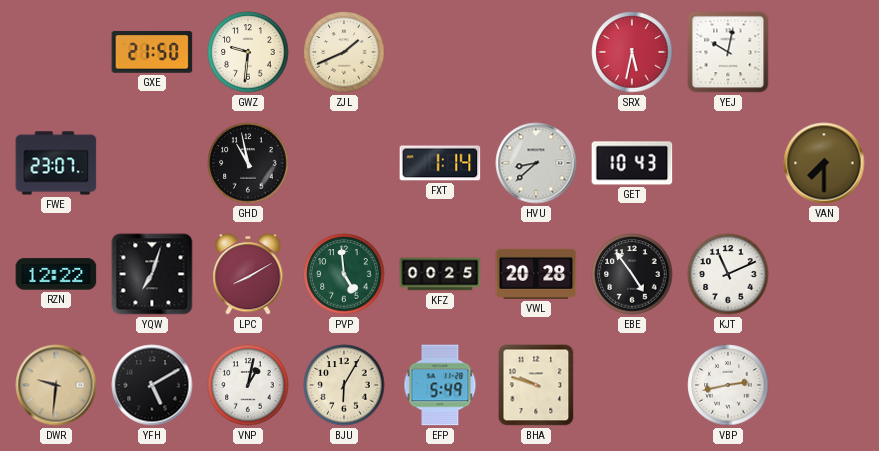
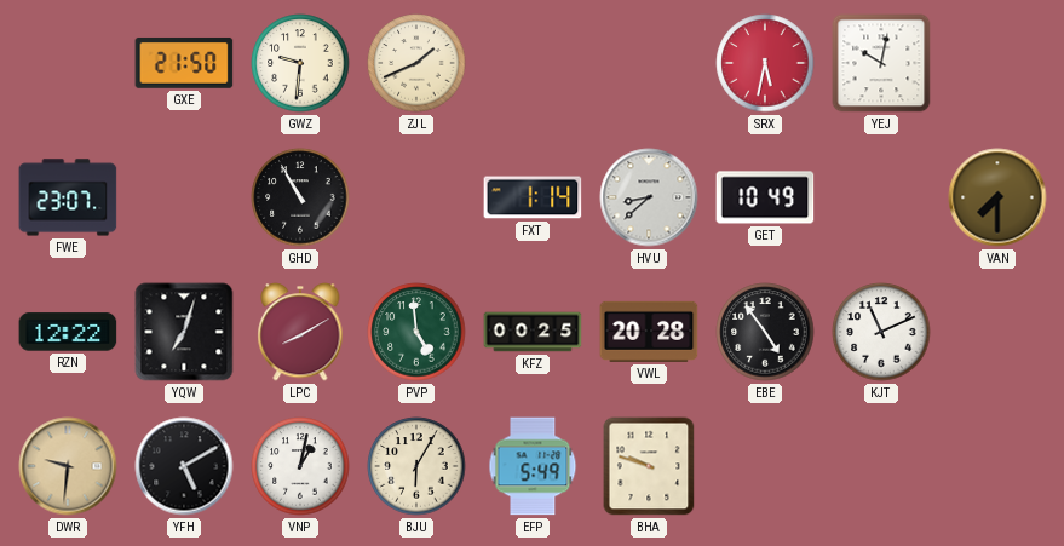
GHD: 10:58 -> 10:55
GET: 10:43 -> 10:49
VBP: 2:43 -> none
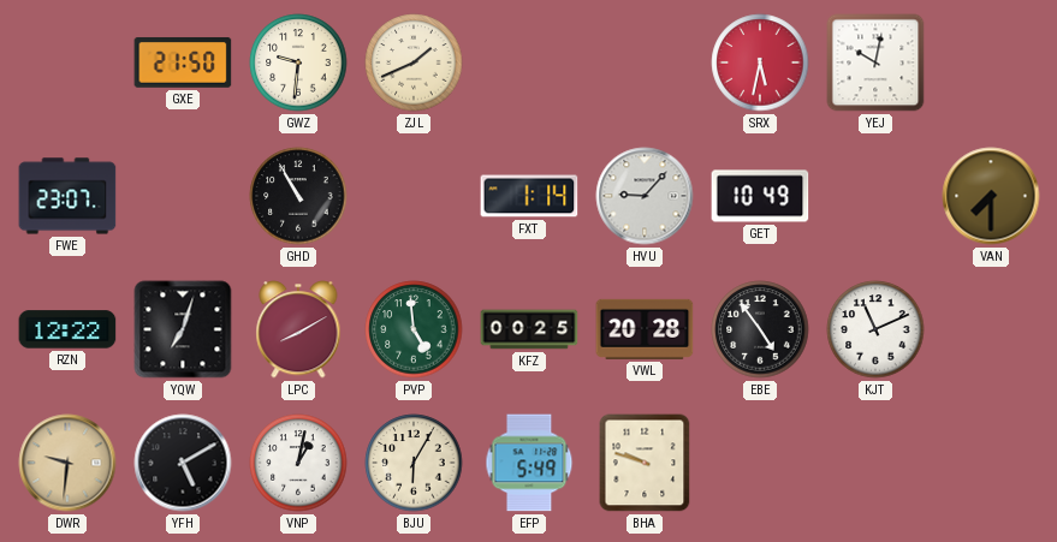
HVU: 8:38 -> 9:07
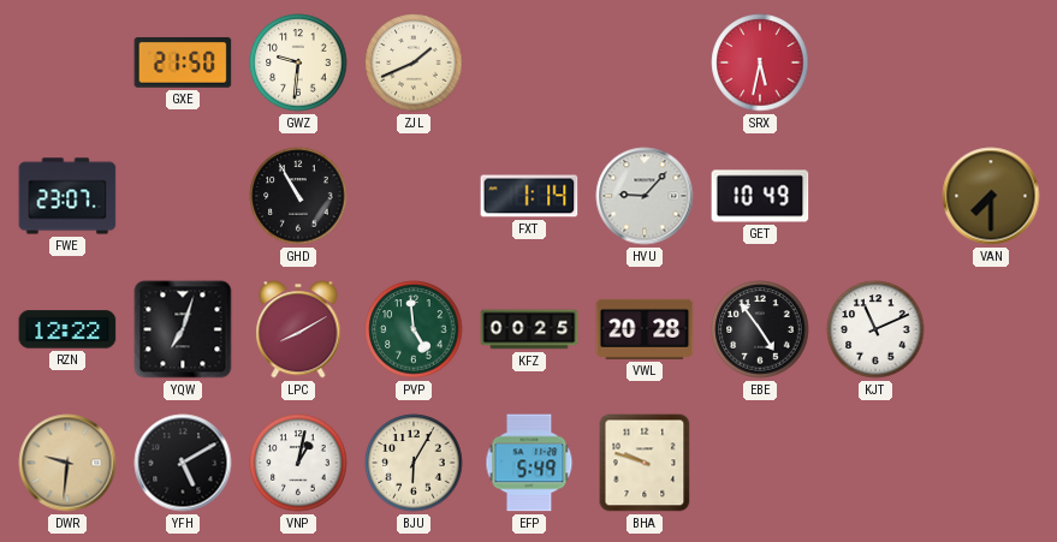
YEJ: 10:02 -> none
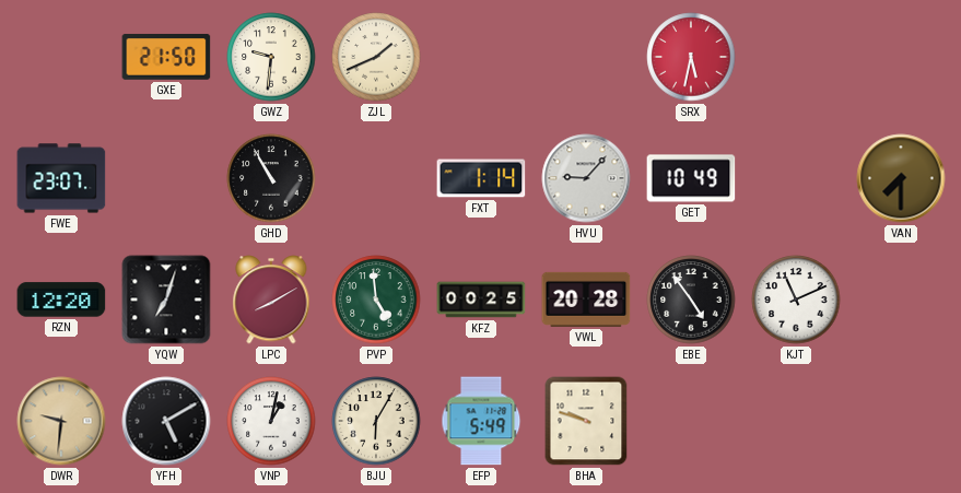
RZN: 12:22 -> 12:20
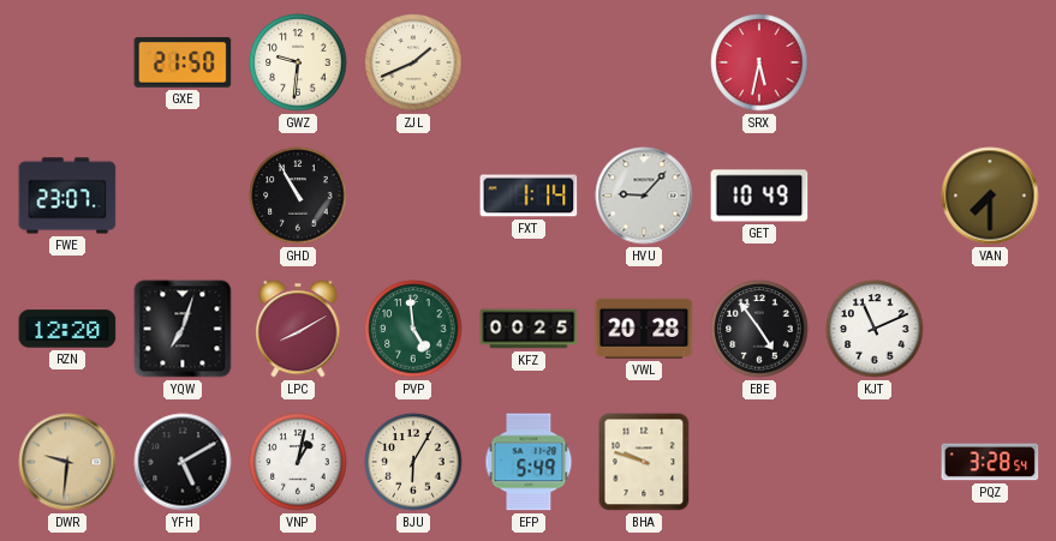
PQZ: none -> 3:28
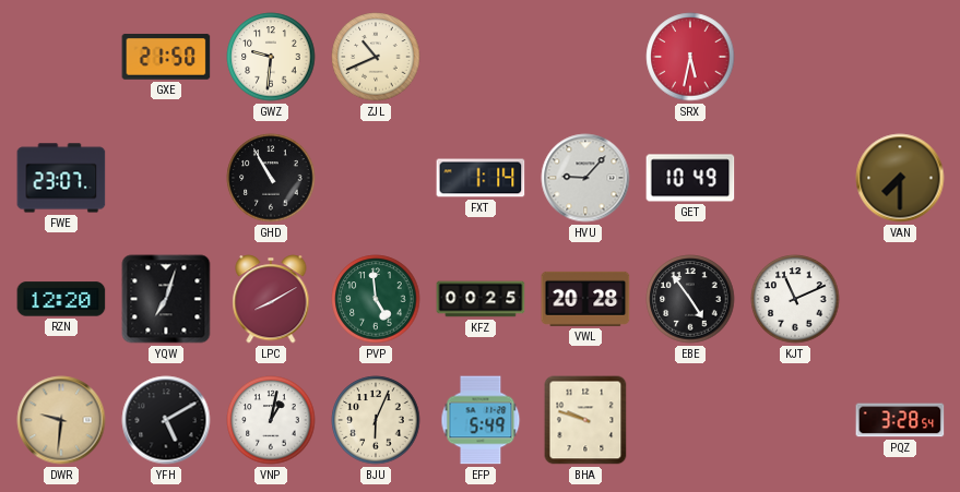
ZJL: 1:41 -> 10:41
BJU: 6:05 -> 6:04
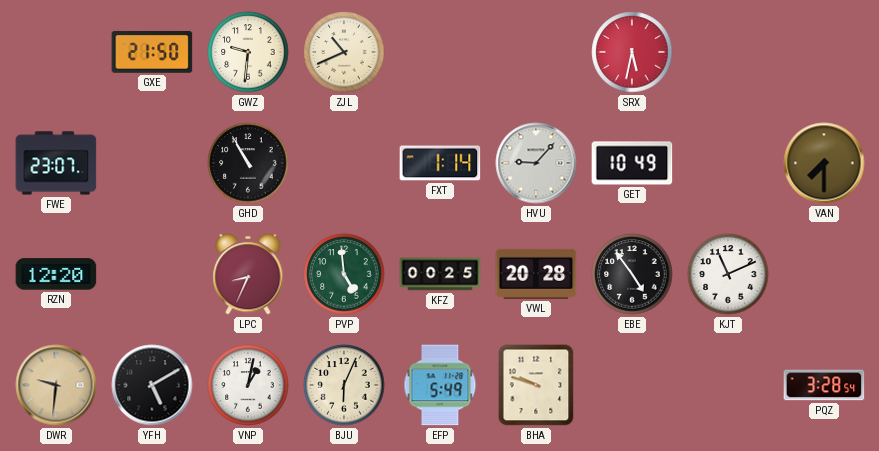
YQW: 7:03 -> none
LPC: 8:10 -> 8:34
